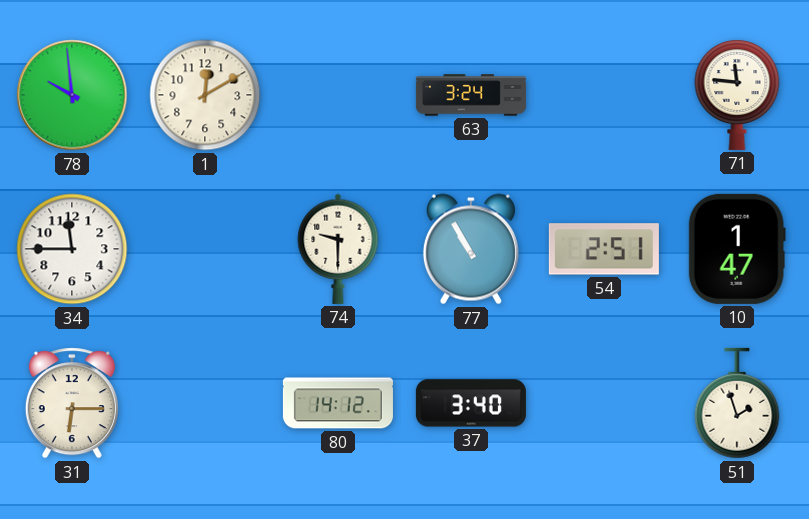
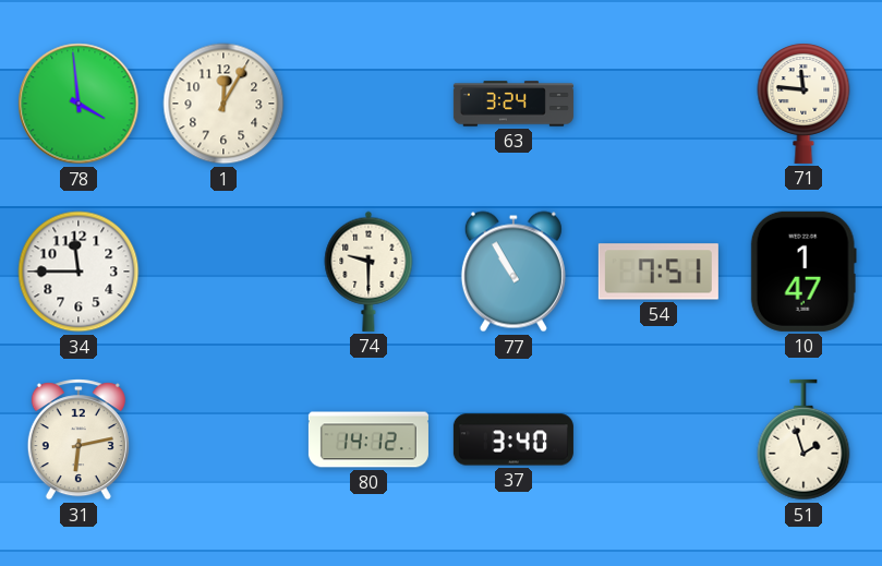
78: 9:59 -> 3:59
1: 12:10 -> 12:05
54: 2:51 -> 7:51
31: 6:15 -> 6:13
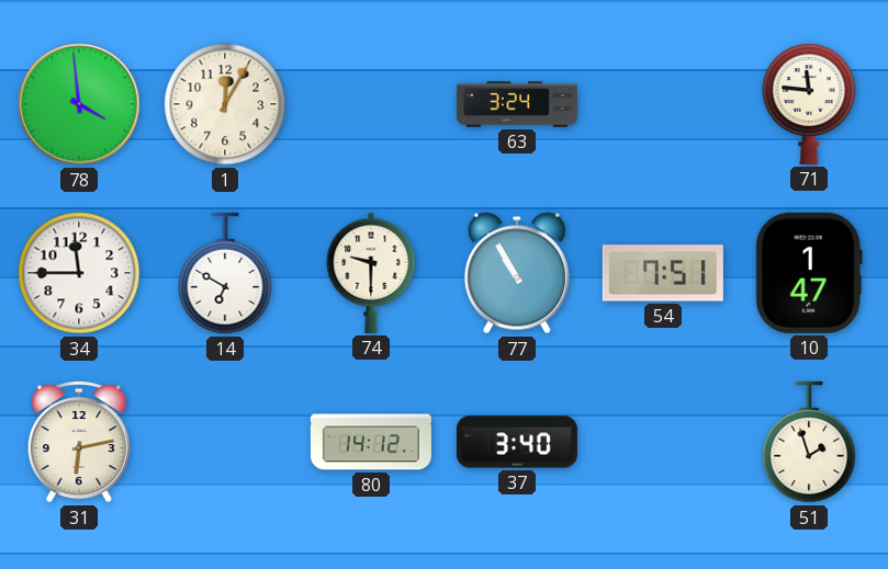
14: none -> 6:50
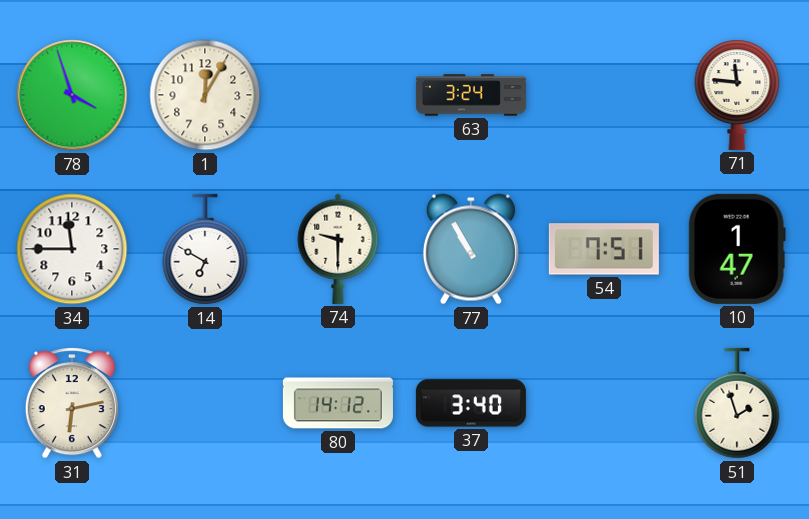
78: 3:59 -> 3:57
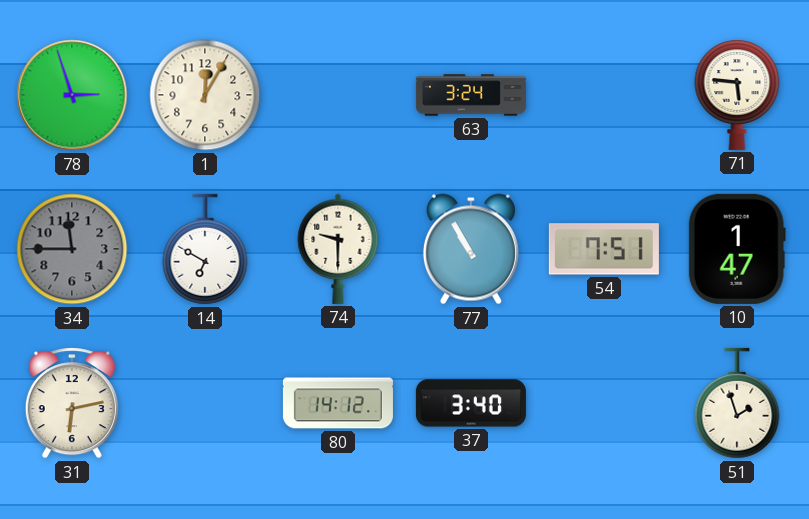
78: 3:57 -> 2:57
71: 11:46 -> 5:46
34 dial: white -> grey
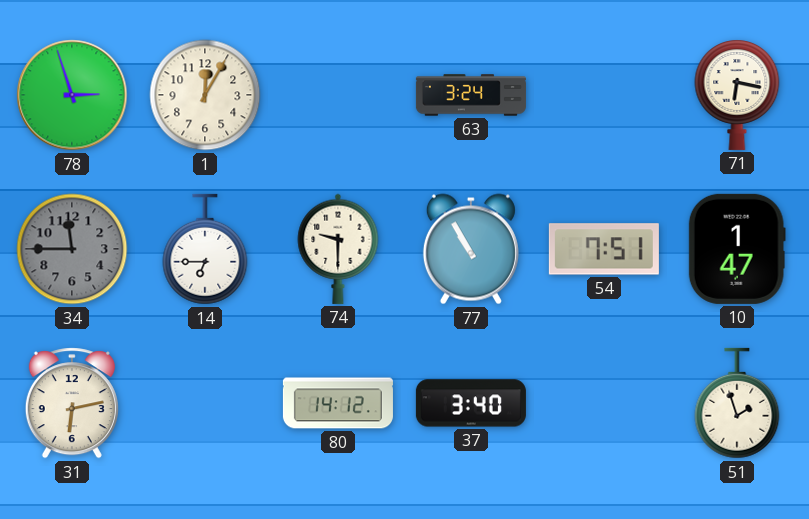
71: 5:46 -> 6:17
14: 6:50 -> 6:45
